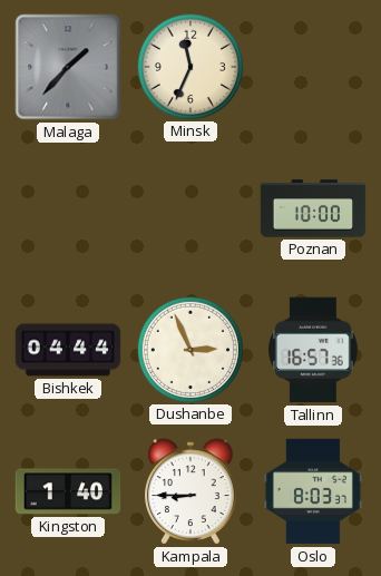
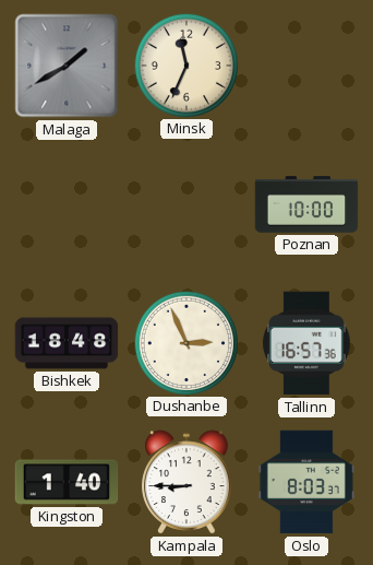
Malaga: 1:37 -> 1:40
Bishkek: 04:44 -> 18:48
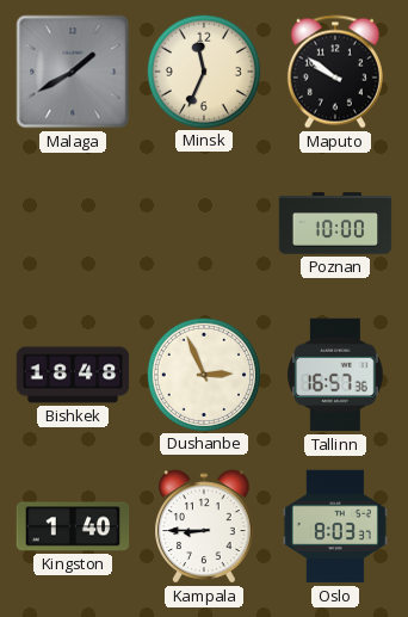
Maputo: none -> 9:51
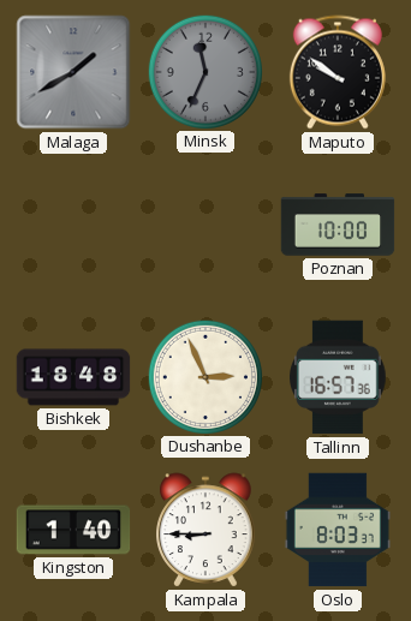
Minsk dial: cream -> grey
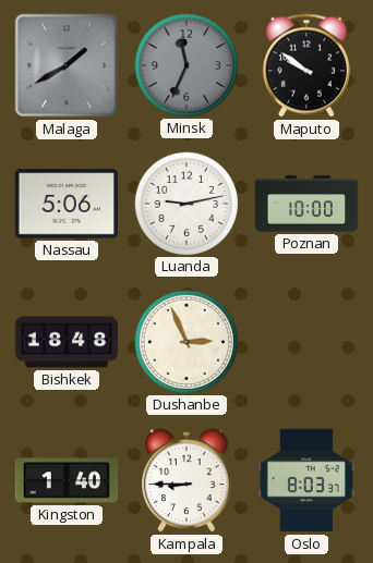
Nassau: none -> 5:06
Luanda: none -> 9:13
Tallinn: 16:57 -> none
